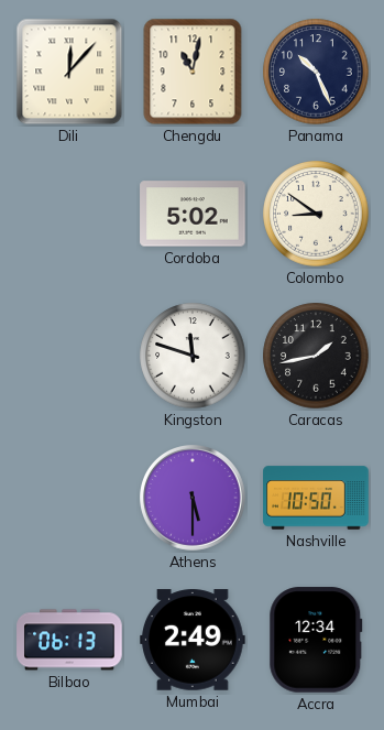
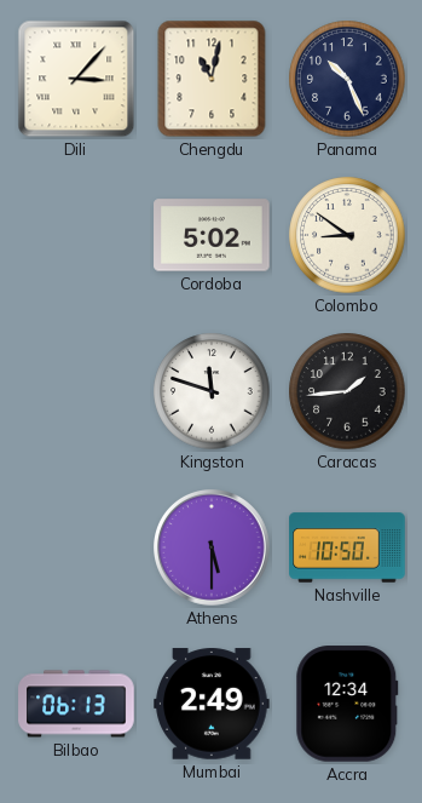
Dili: 12:07 -> 3:07
Caracas: 1:43 -> 1:44
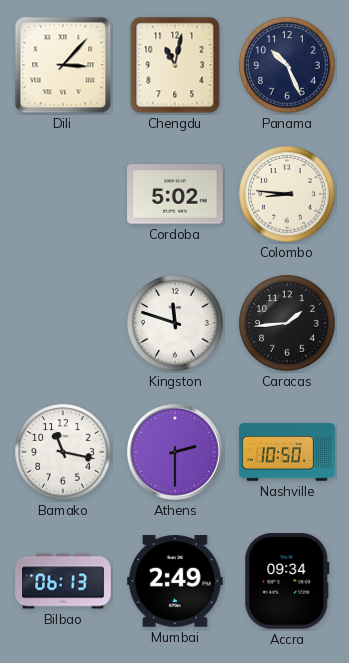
Colombo: 8:51 -> 8:46
Bamako: none -> 11:17
Athens: 5:30 -> 2:30
Accra: 12:34 -> 09:34
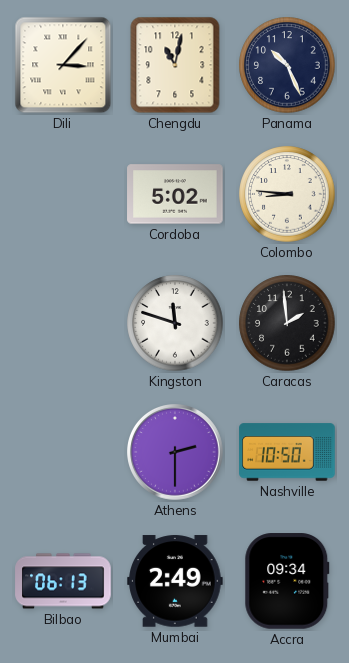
Caracas: 1:44 -> 1:59
Bamako: 11:17 -> none
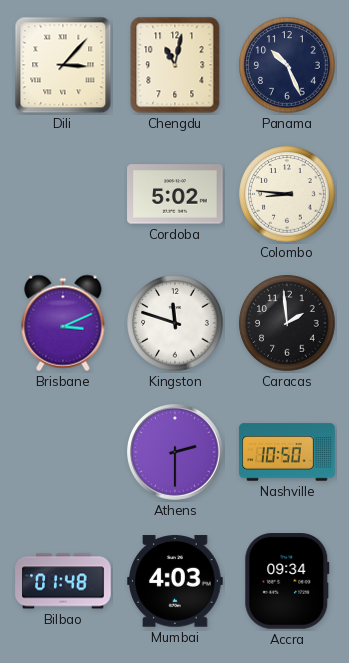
Brisbane: none -> 3:11
Bilbao: 06:13 -> 01:48
Mumbai: 2:49 -> 4:03
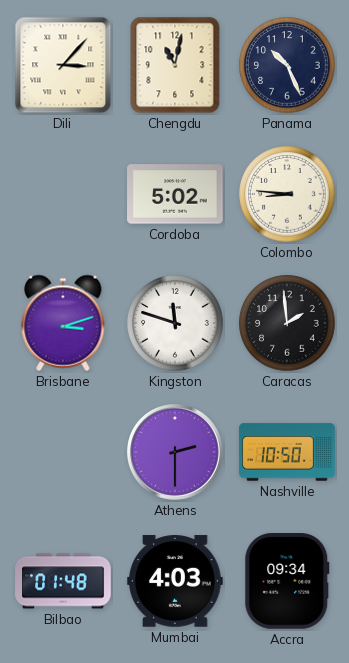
Brisbane: 3:11 -> 3:12
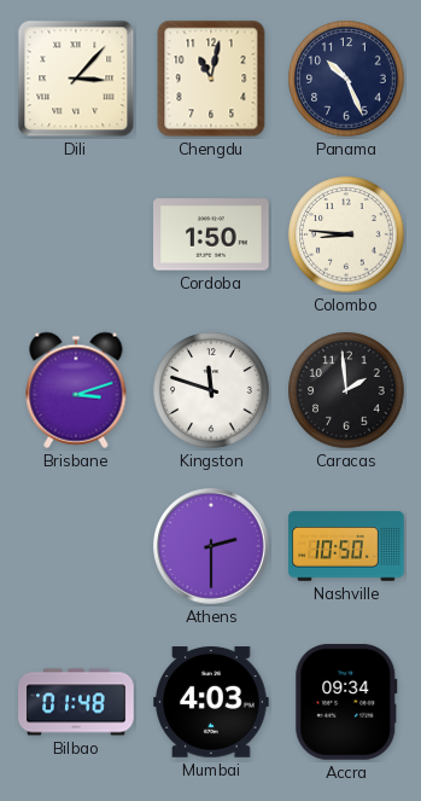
Cordoba: 5:02 -> 1:50
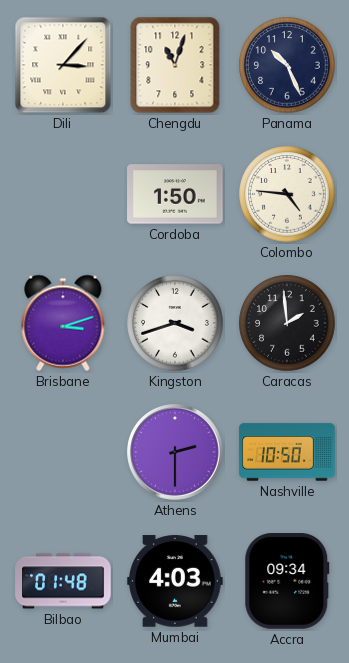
Chengdu: 11:02 -> 11:03
Colombo: 8:46 -> 4:46
Kingston: 11:48 -> 3:42
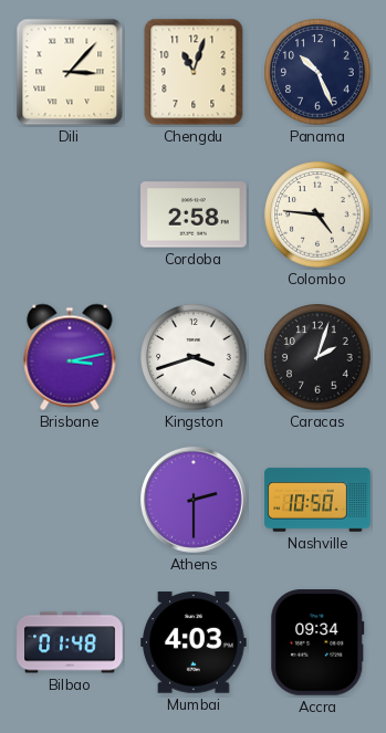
Cordoba: 1:50 -> 2:58
Brisbane: 3:12 -> 3:13
Caracas: 1:59 -> 2:03
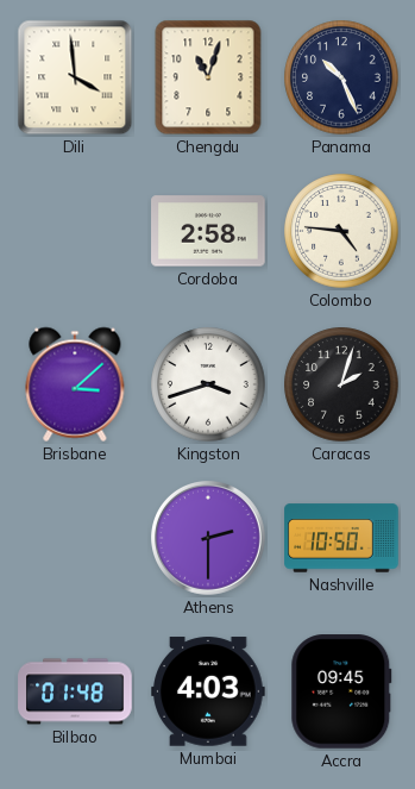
Dili: 3:07 -> 3:59
Brisbane: 3:13 -> 3:08
Accra: 09:34 -> 09:45
